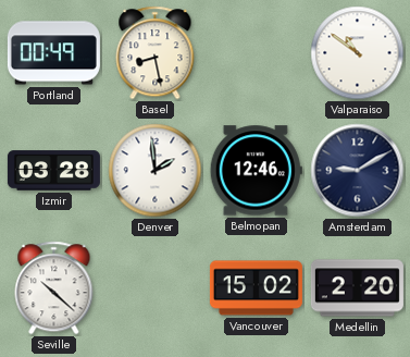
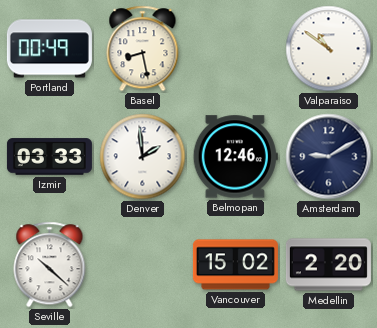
Izmir: 03:28 -> 03:33
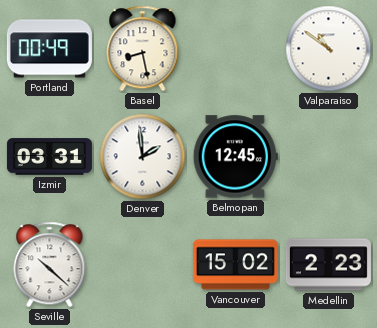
Izmir: 03:33 -> 03:31
Belmopan: 12:46 -> 12:45
Amsterdam: 9:10 -> none
Medellin: 2:20 -> 2:23
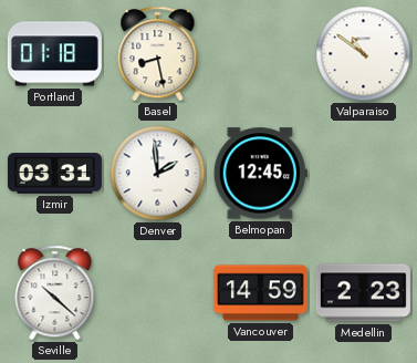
Portland: 00:49 -> 01:18
Vancouver: 15:02 -> 14:59
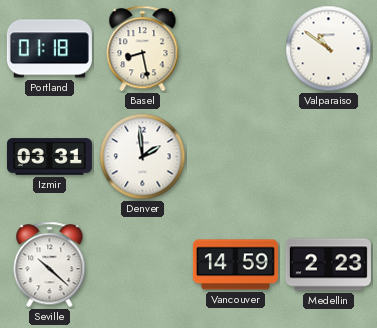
Belmopan: 12:45 -> none
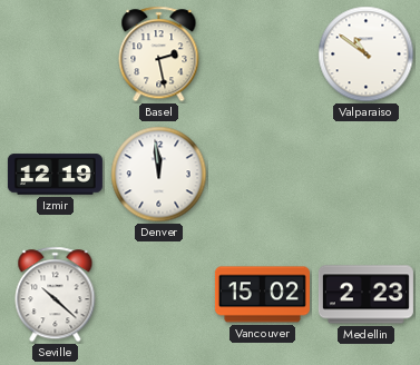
Portland: 01:18 -> none
Basel: 8:28 -> 2:28
Izmir: 03:31 -> 12:19
Denver: 1:59 -> 11:59
Vancouver: 14:59 -> 15:02
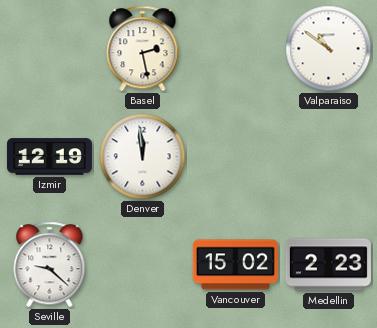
Seville: 10:22 -> 9:22
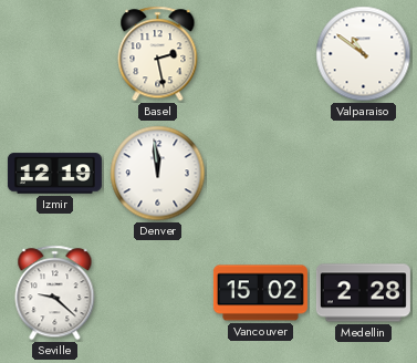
Medellin: 2:23 -> 2:28
